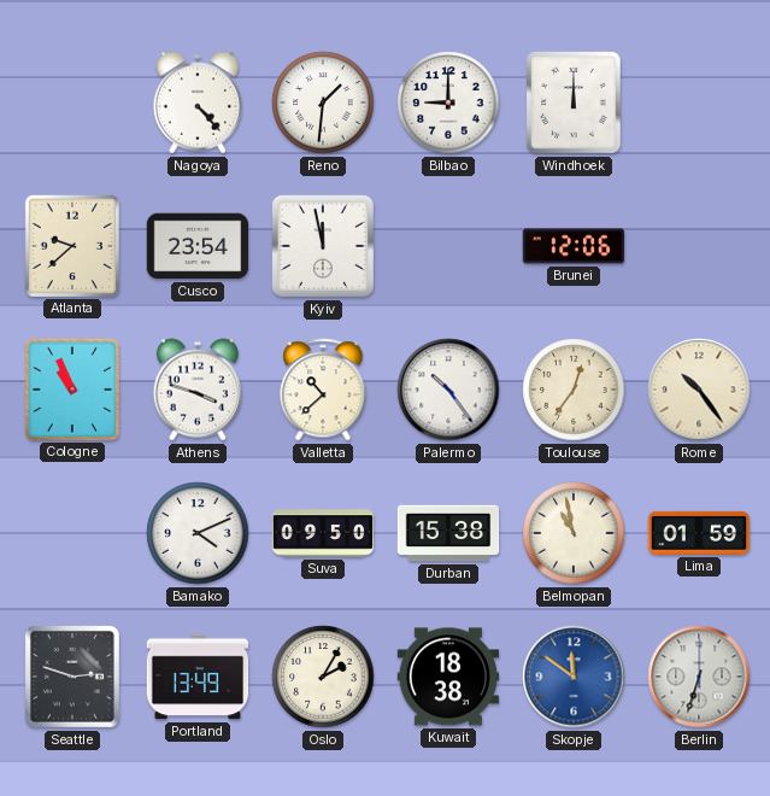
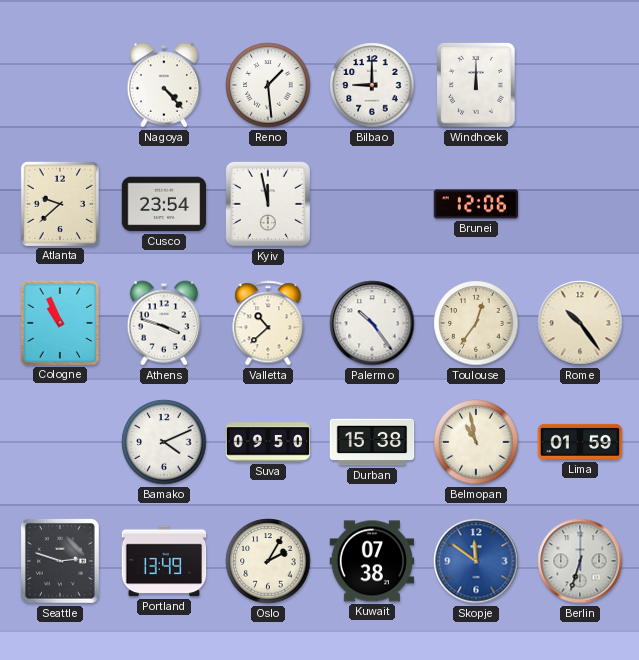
Reno: 1:31 -> 1:29
Kuwait: 18:38 -> 07:38
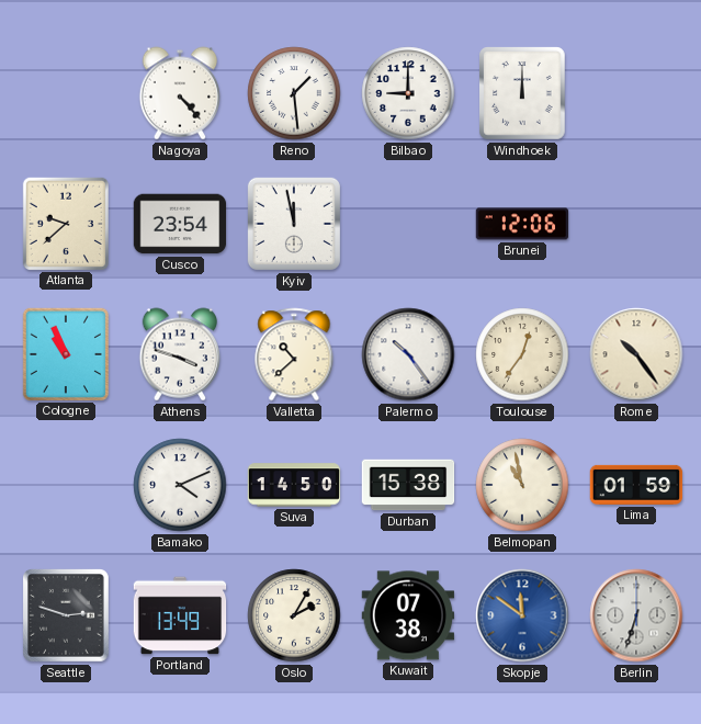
Suva: 09:50 -> 14:50
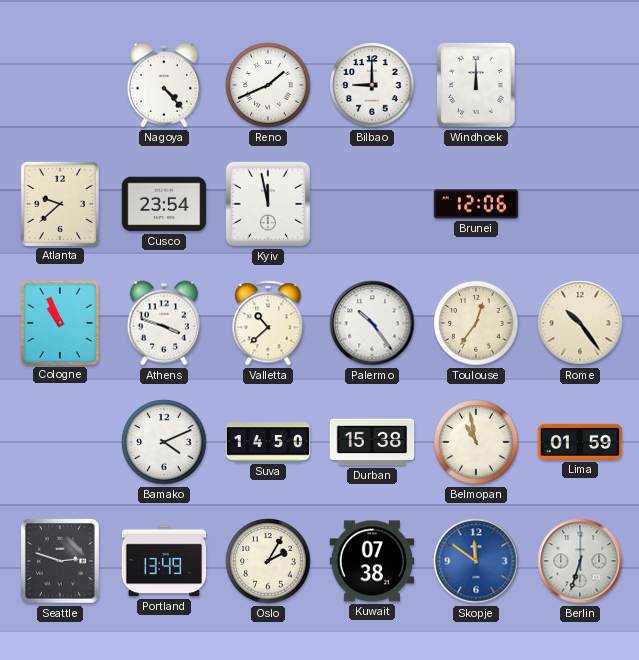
Reno: 1:29 -> 1:41
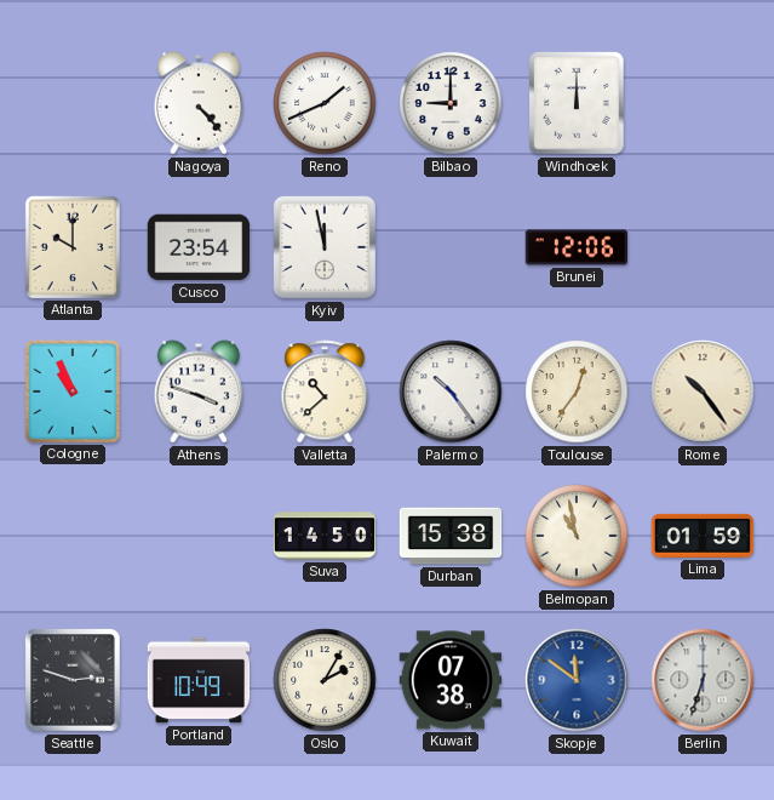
Atlanta: 9:38 -> 10:00
Bamako: 4:11 -> none
Portland: 13:49 -> 10:49
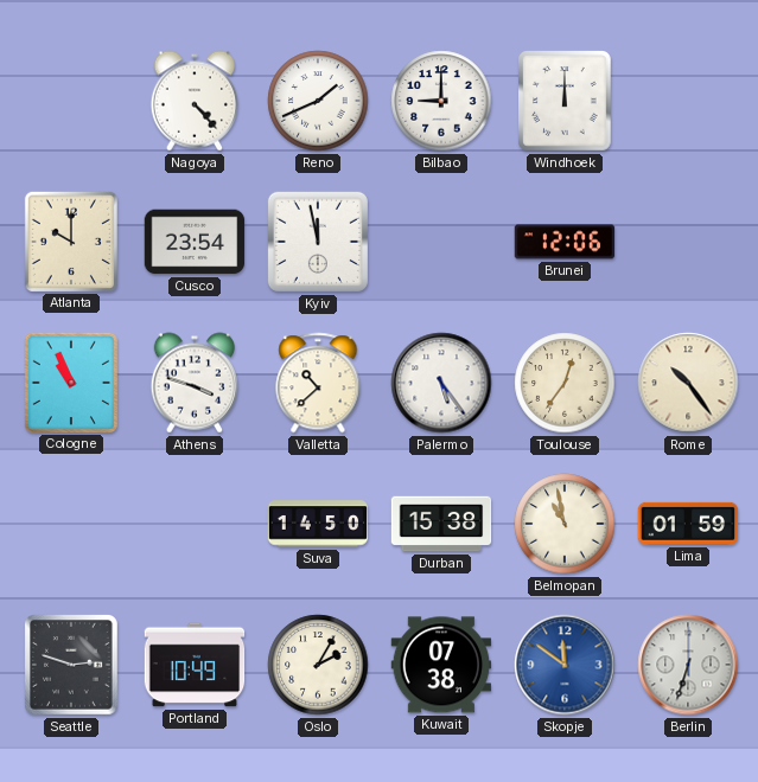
Palermo: 10:24 -> 5:24
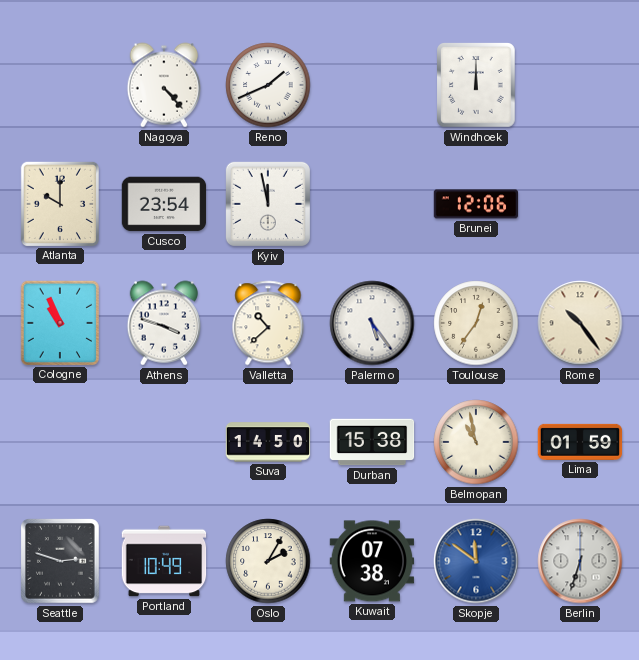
Bilbao: 9:00 -> none
